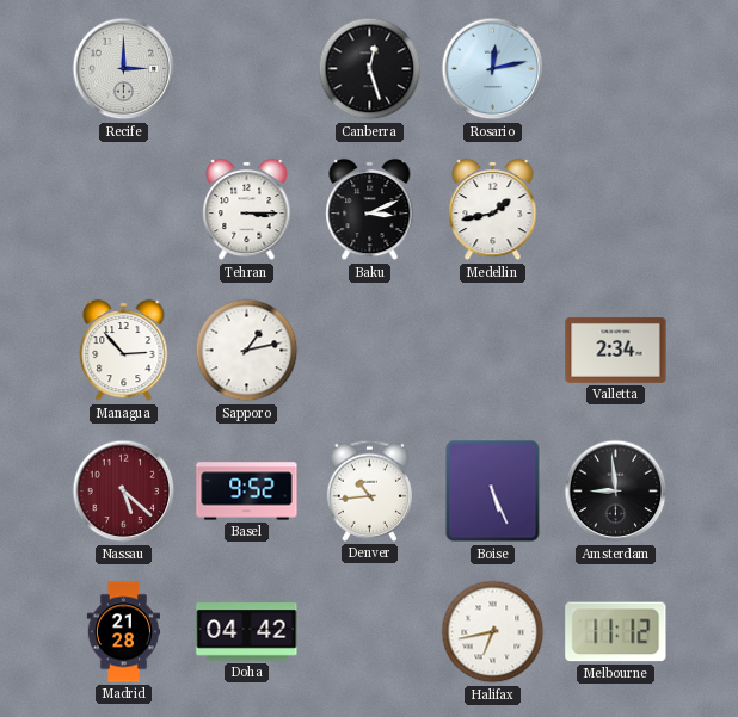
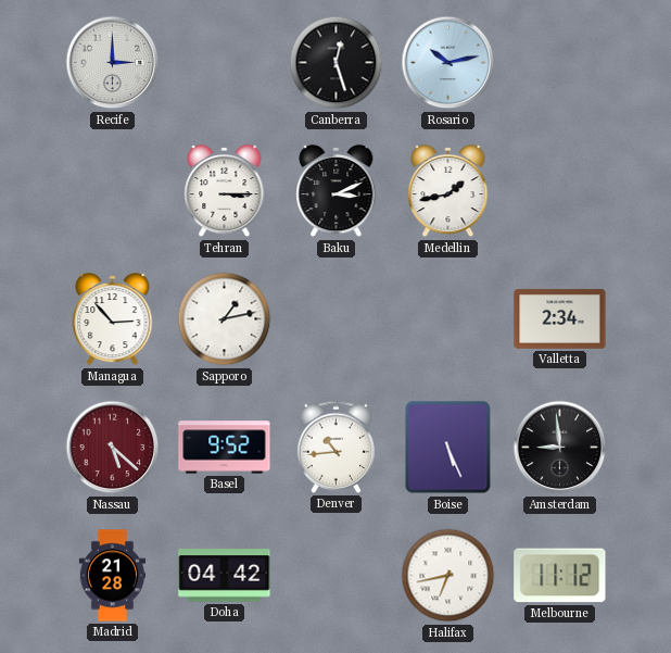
Rosario: 12:13 -> 10:13
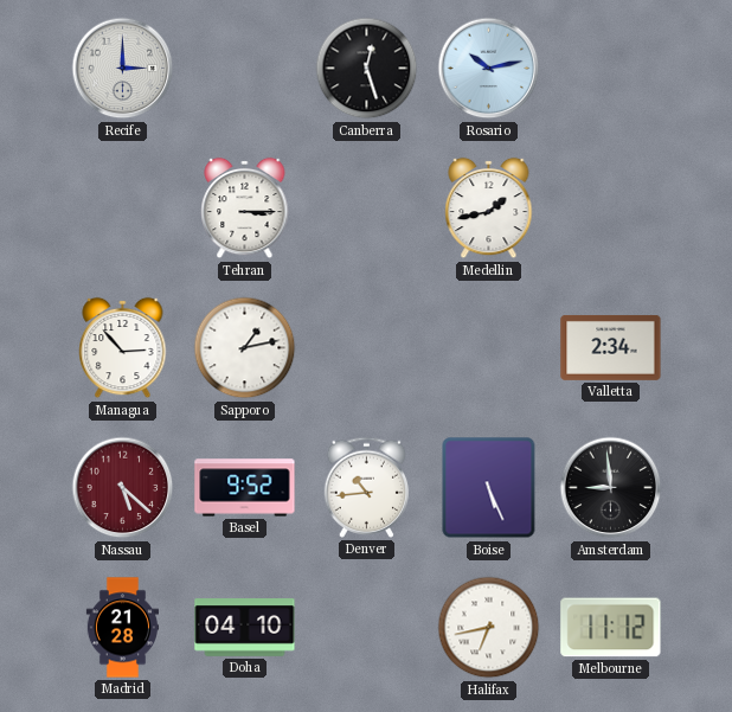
Baku: 3:11 -> none
Doha: 04:42 -> 04:10
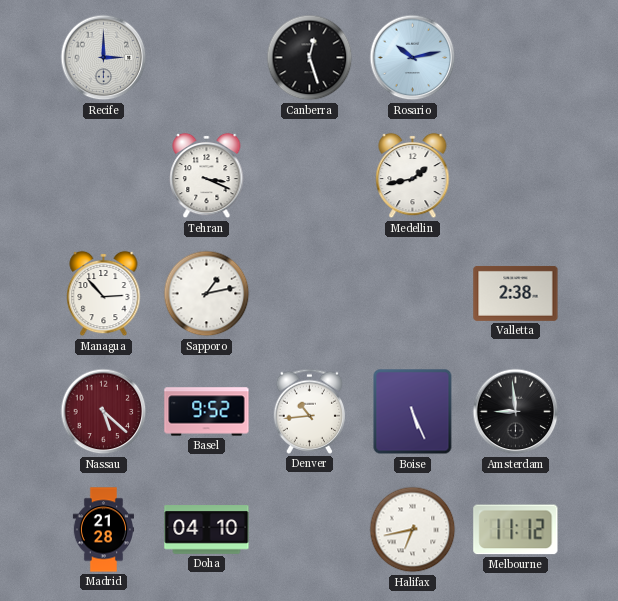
Tehran: 3:15 -> 3:19
Valletta: 2:34 -> 2:38
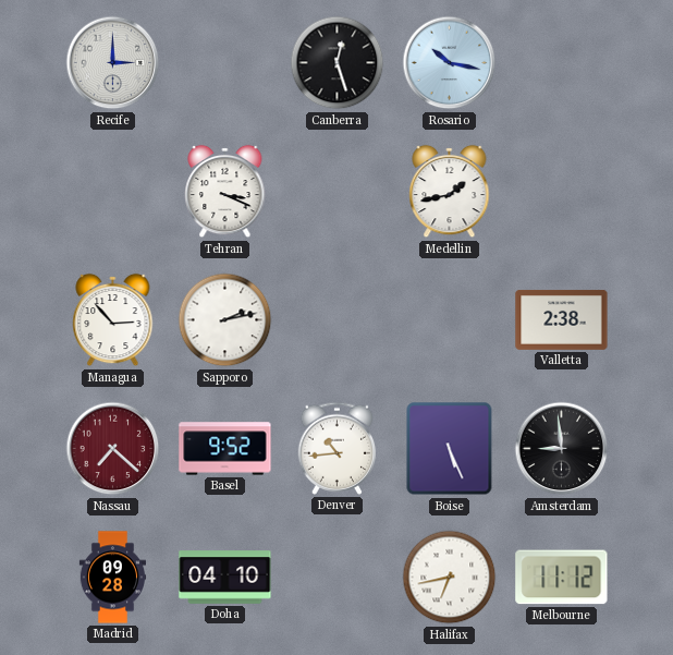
Rosario: 10:13 -> 10:17
Sapporo: 1:13 -> 2:13
Nassau: 5:22 -> 7:22
Madrid: 21:28 -> 09:28
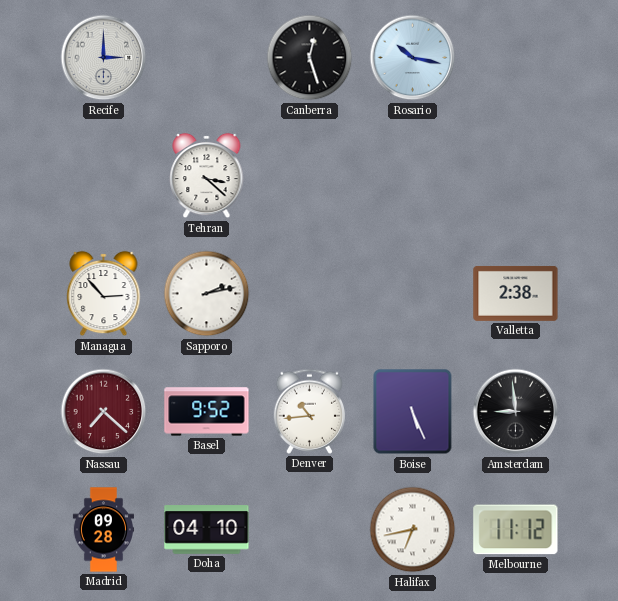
Tehran: 3:19 -> 3:22
Medellin: 1:43 -> none
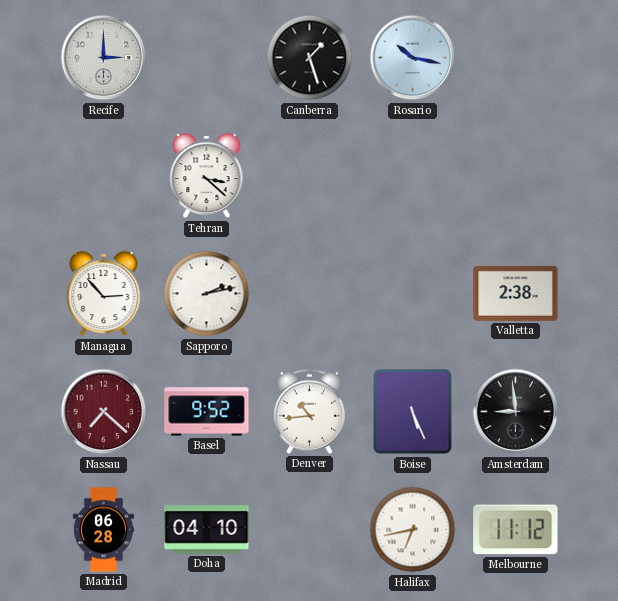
Canberra: 12:27 -> 1:27
Madrid: 09:28 -> 06:28
